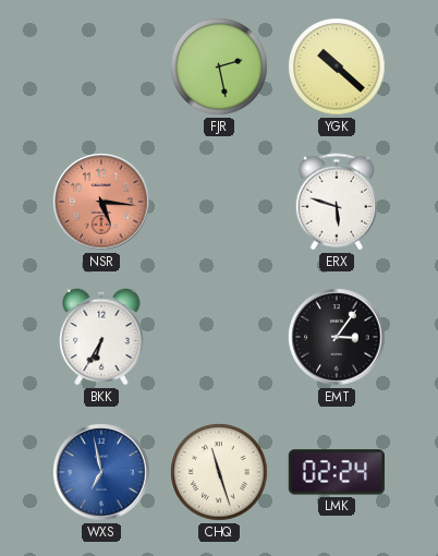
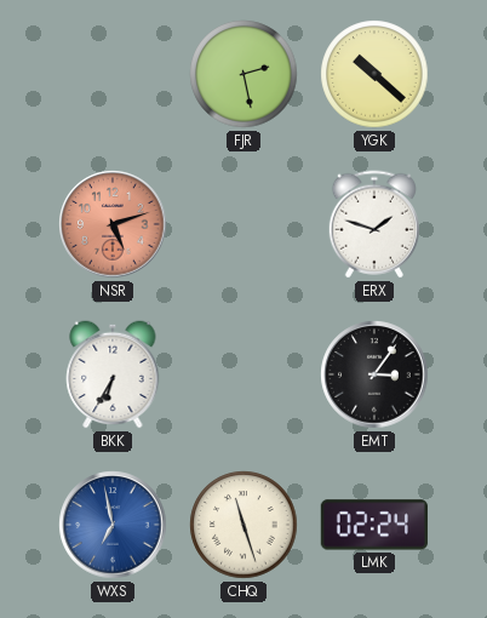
NSR: 5:16 -> 5:12
ERX: 5:48 -> 1:48
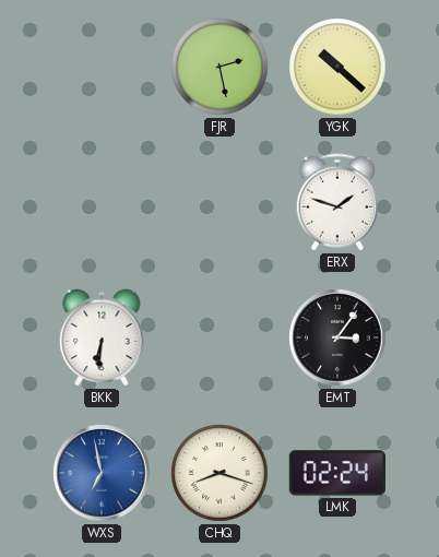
NSR: 5:12 -> none
BKK: 6:35 -> 6:31
CHQ: 11:27 -> 8:18
